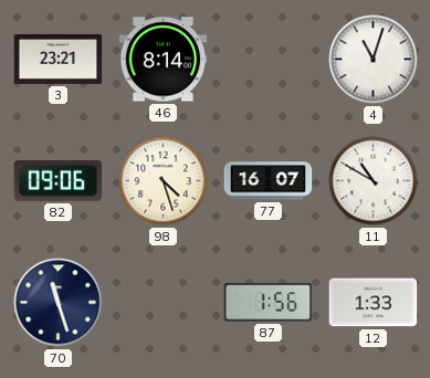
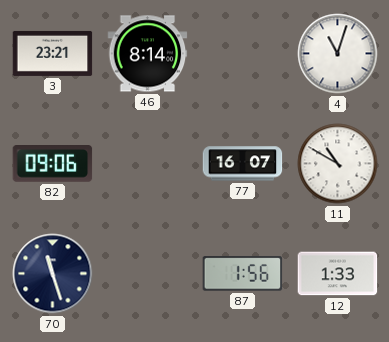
98: 4:27 -> none
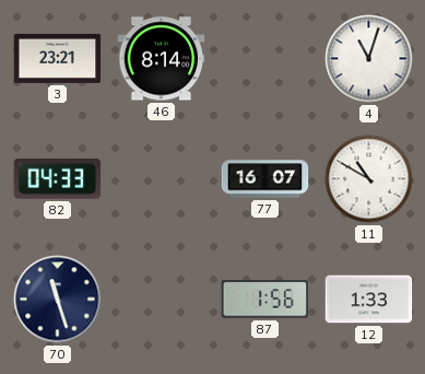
82: 09:06 -> 04:33
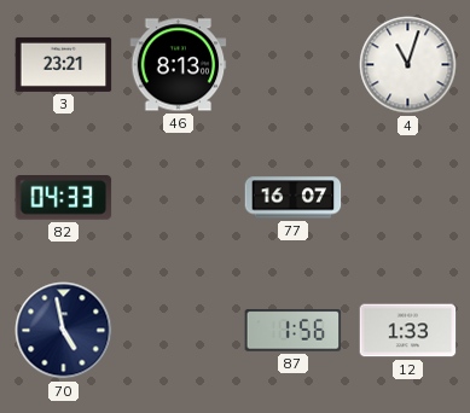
46: 8:14 -> 8:13
11: 10:50 -> none
70: 11:27 -> 4:58
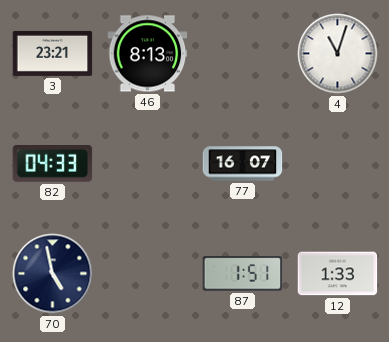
87: 1:56 -> 1:51
